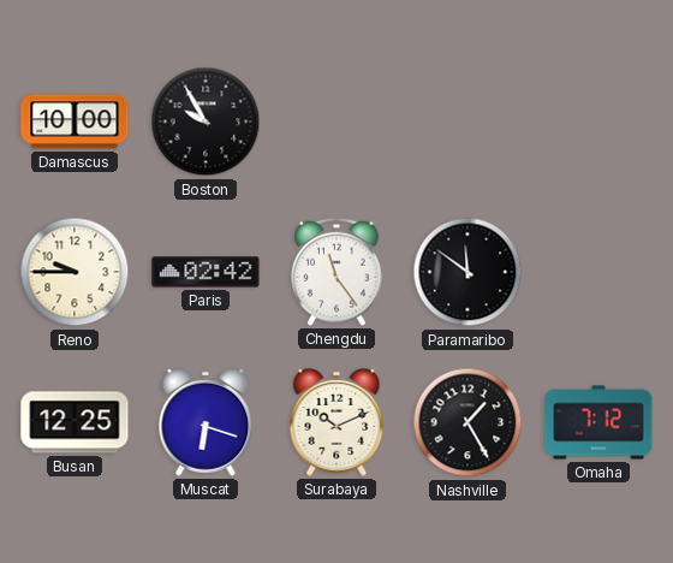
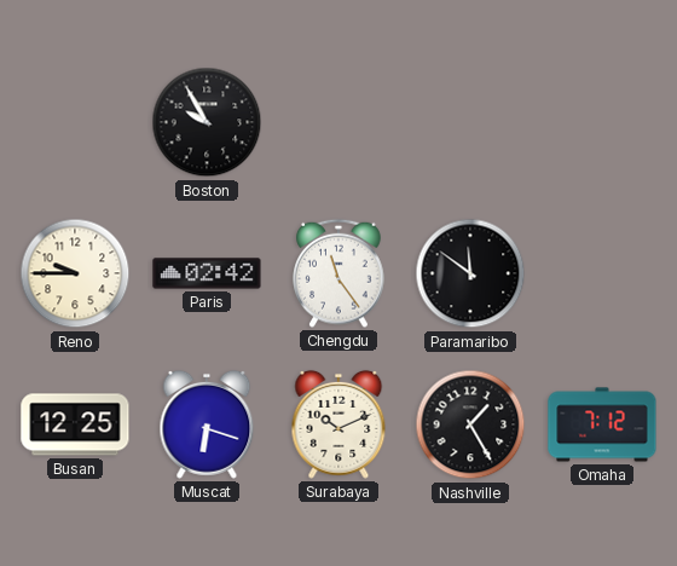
Damascus: 10:00 -> none
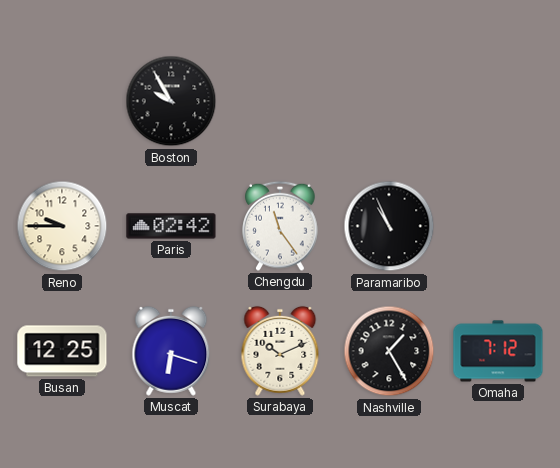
Paramaribo: 11:51 -> 10:56
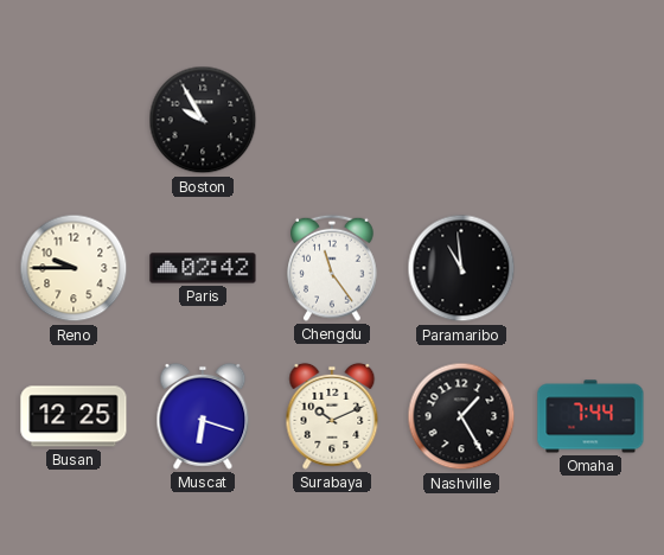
Paramaribo: 10:56 -> 10:59
Omaha: 7:12 -> 7:44
